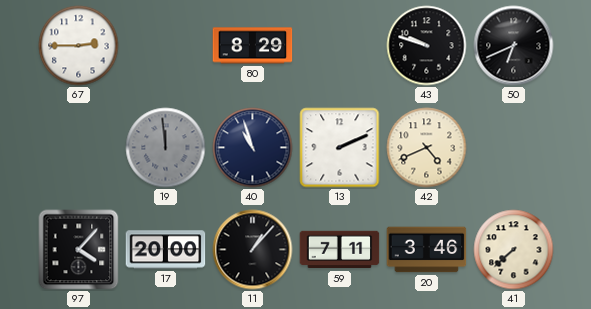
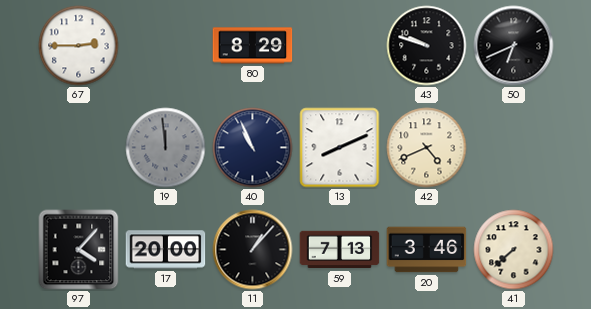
40: 10:57 -> 10:56
13: 2:11 -> 8:11
59: 7:11 -> 7:13
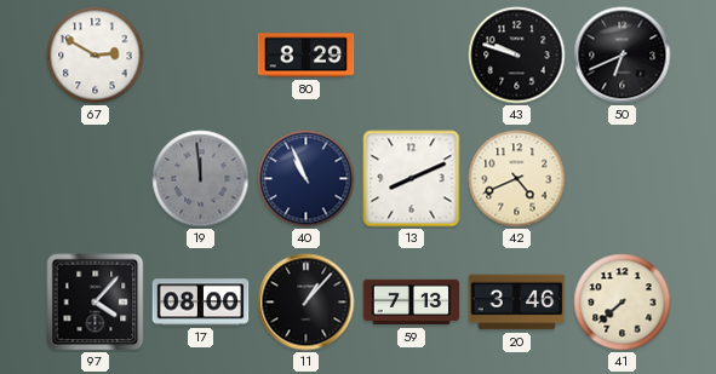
67: 2:45 -> 2:50
17: 20:00 -> 08:00
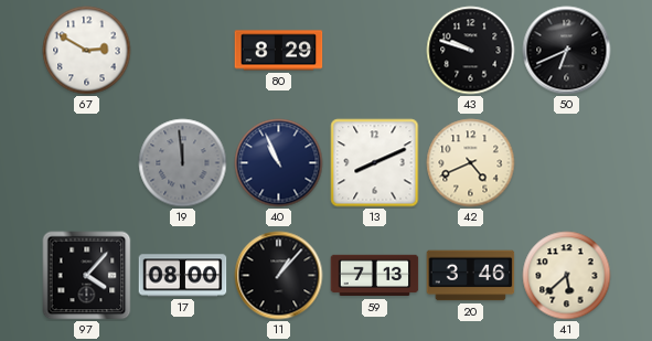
41: 7:38 -> 5:38
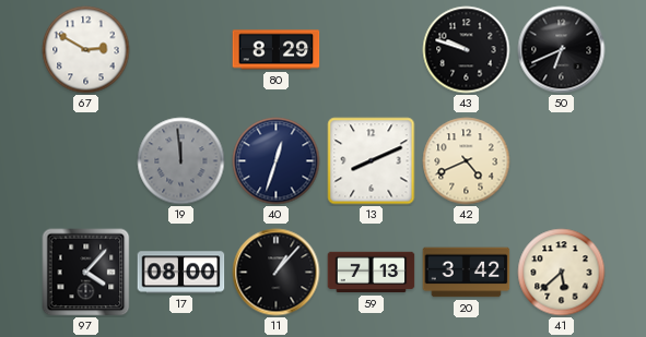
40: 10:56 -> 12:33
20: 3:46 -> 3:42
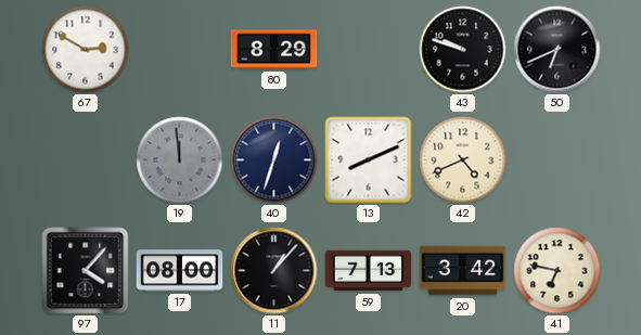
41: 5:38 -> 6:47
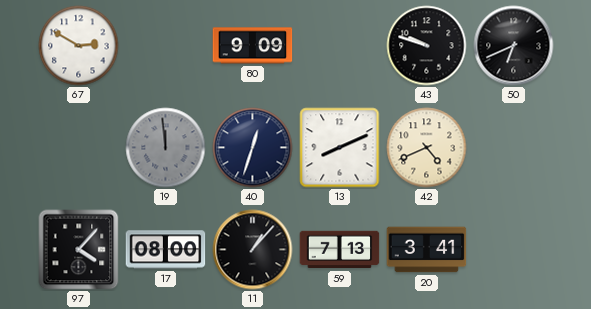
80: 8:29 -> 9:09
20: 3:42 -> 3:41
41: 6:47 -> none
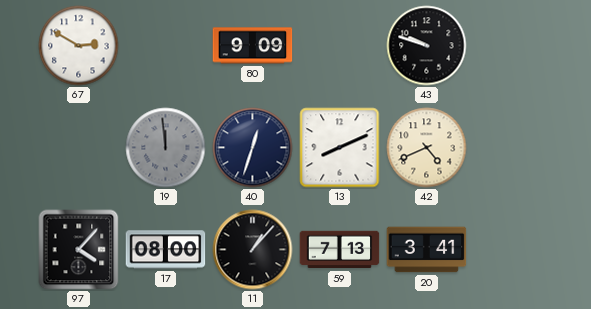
50: 6:41 -> none
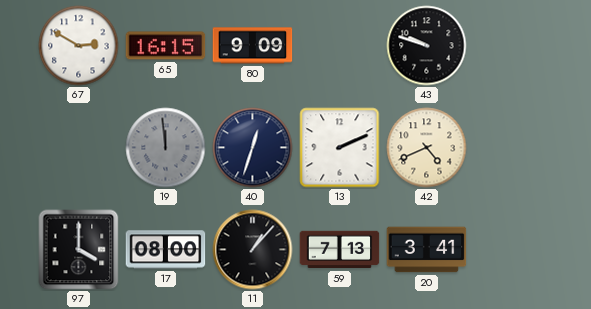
65: none -> 16:15
13: 8:11 -> 2:11
97: 4:07 -> 4:00
